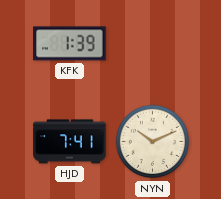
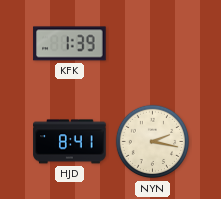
HJD: 7:41 -> 8:41
NYN: 10:11 -> 2:17
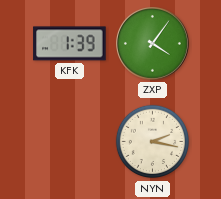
ZXP: none -> 4:06
HJD: 8:41 -> none
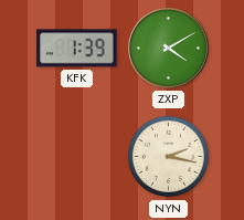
ZXP: 4:06 -> 4:10
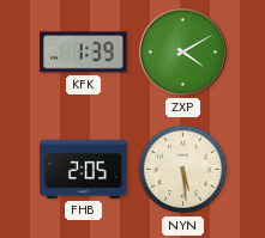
FHB: none -> 2:05
NYN: 2:17 -> 5:29
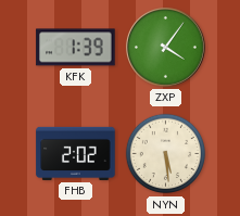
ZXP: 4:10 -> 4:06
FHB: 2:05 -> 2:02
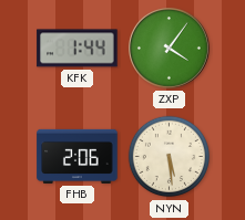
KFK: 1:39 -> 1:44
FHB: 2:02 -> 2:06
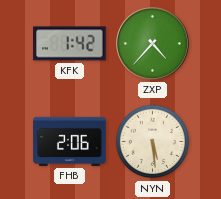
KFK: 1:44 -> 1:42
ZXP: 4:06 -> 4:37
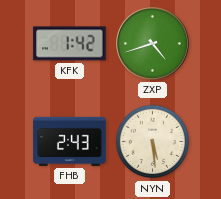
ZXP: 4:37 -> 4:42
FHB: 2:06 -> 2:43
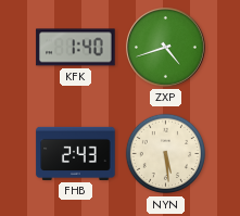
KFK: 1:42 -> 1:40
